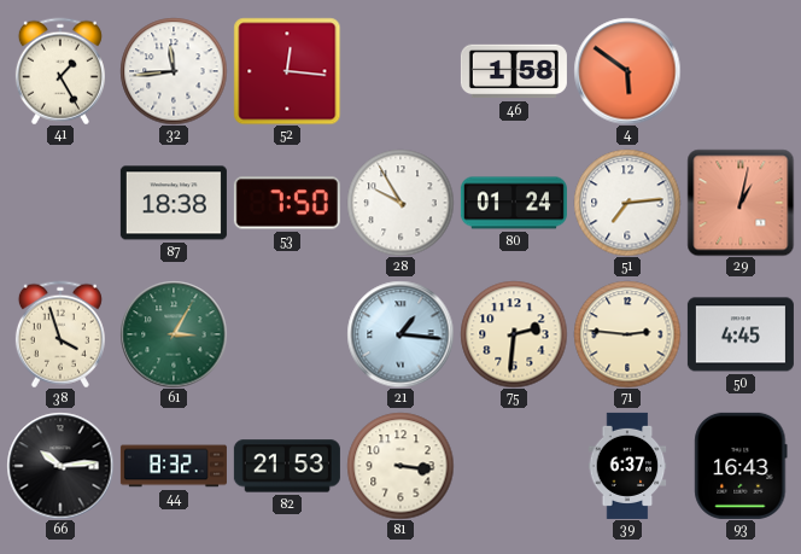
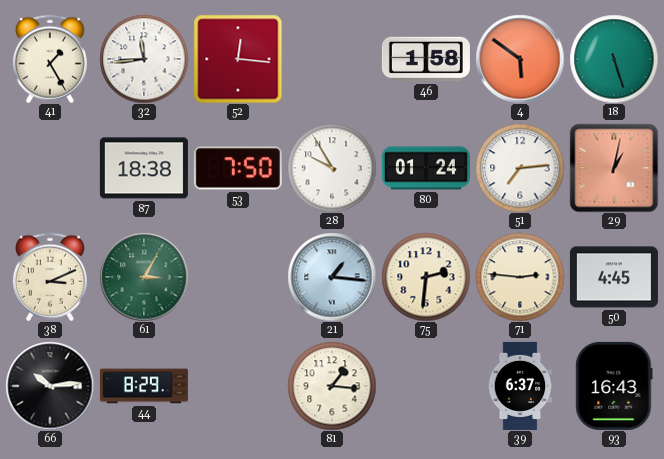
18: none -> 5:27
38: 3:57 -> 3:11
44: 8:32 -> 8:29
82: 21:53 -> none
81: 3:16 -> 1:16
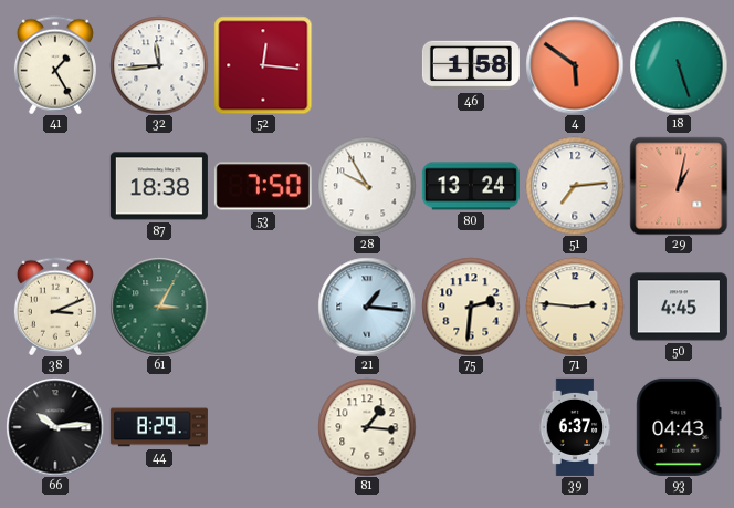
80: 01:24 -> 13:24
93: 16:43 -> 04:43
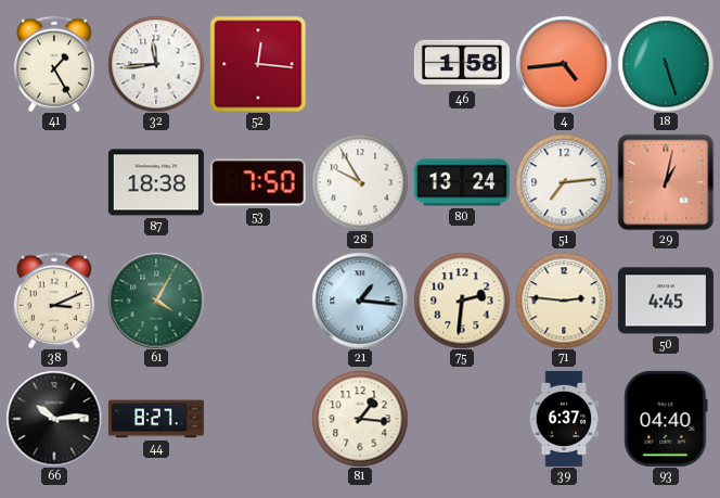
4: 5:51 -> 4:44
61: 3:05 -> 4:05
44: 8:29 -> 8:27
93: 04:43 -> 04:40
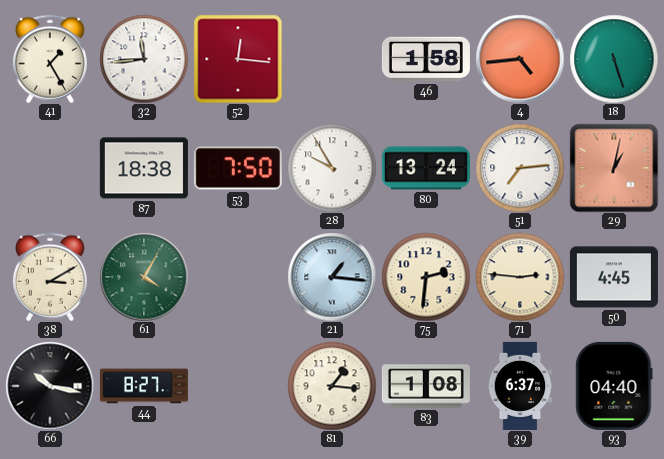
38: 3:11 -> 3:10
66: 10:14 -> 10:17
83: none -> 1:08
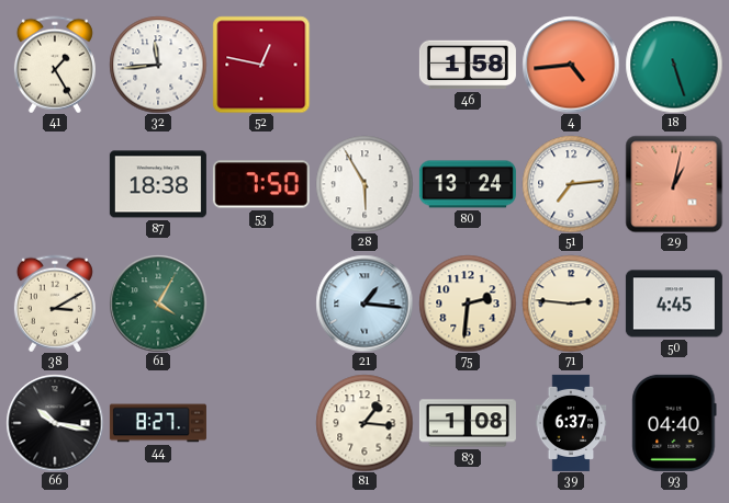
52: 12:16 -> 12:47
28: 9:55 -> 5:55
